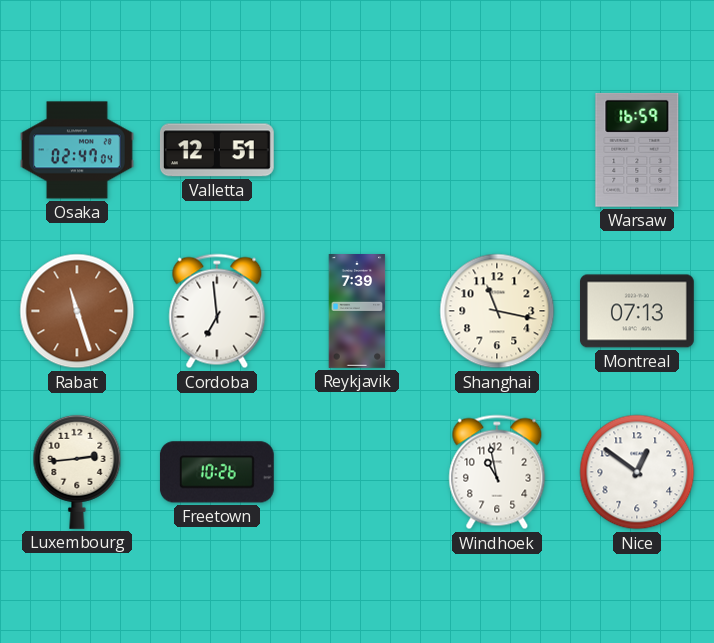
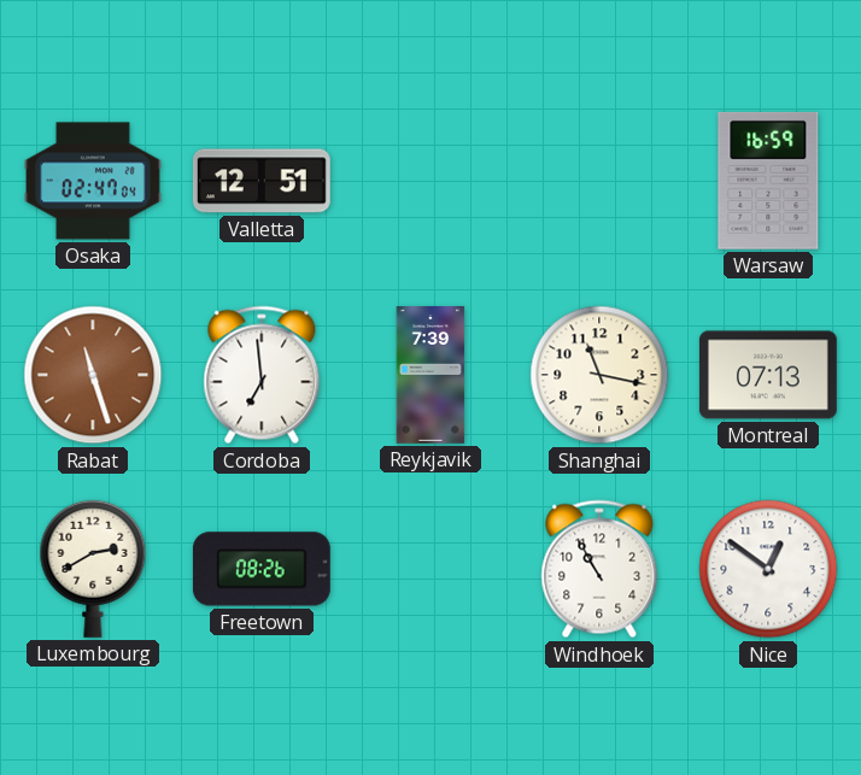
Luxembourg: 2:44 -> 2:40
Freetown: 10:26 -> 08:26
Windhoek: 10:58 -> 10:55
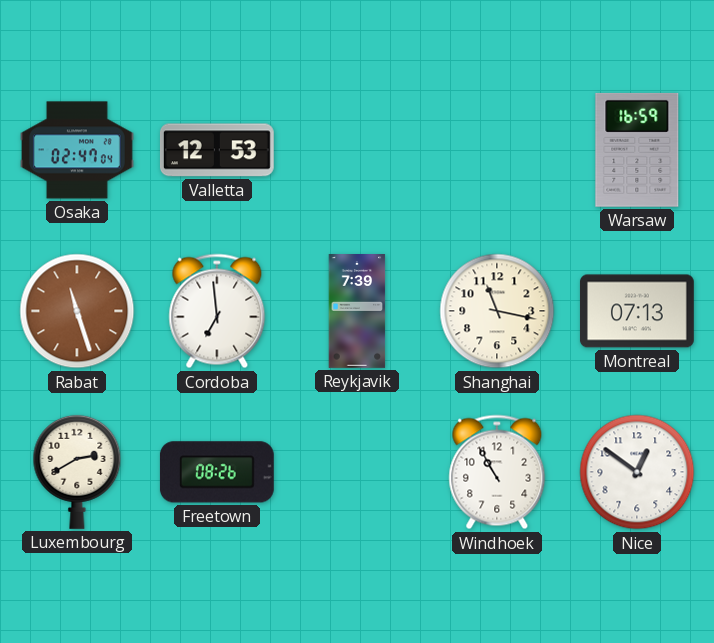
Valletta: 12:51 -> 12:53
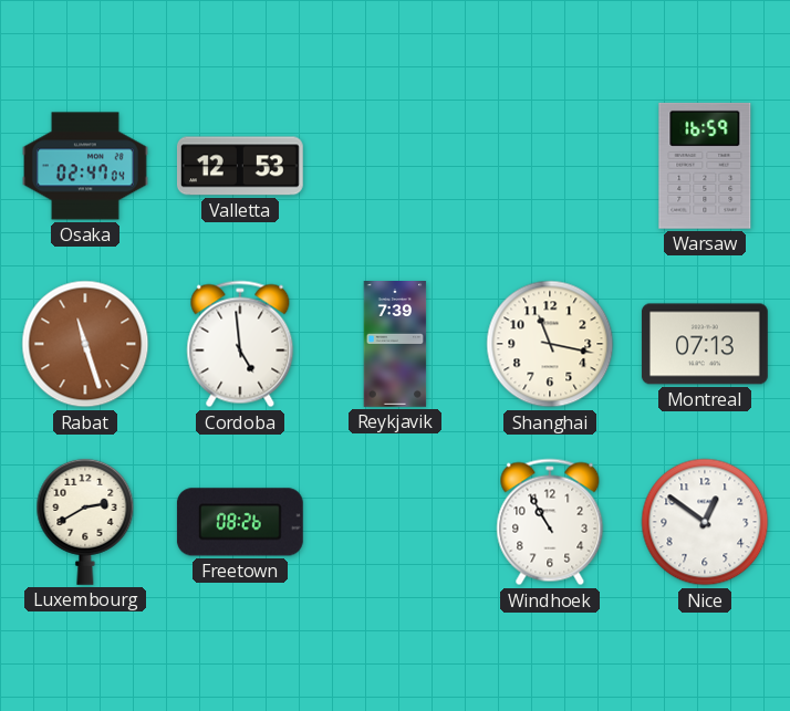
Cordoba: 6:59 -> 4:59
